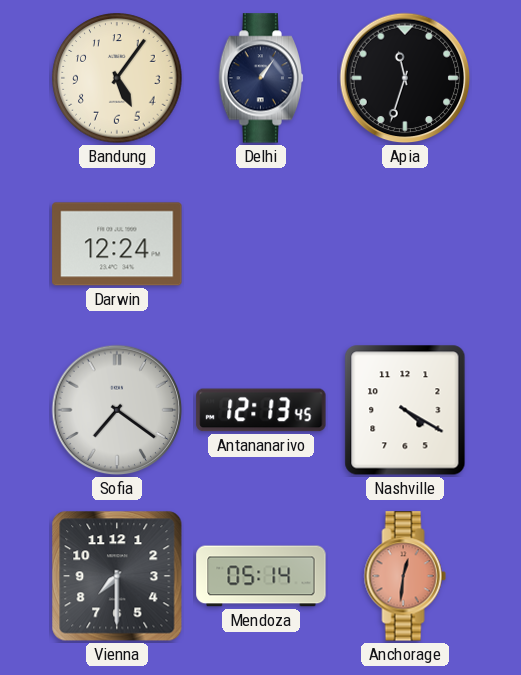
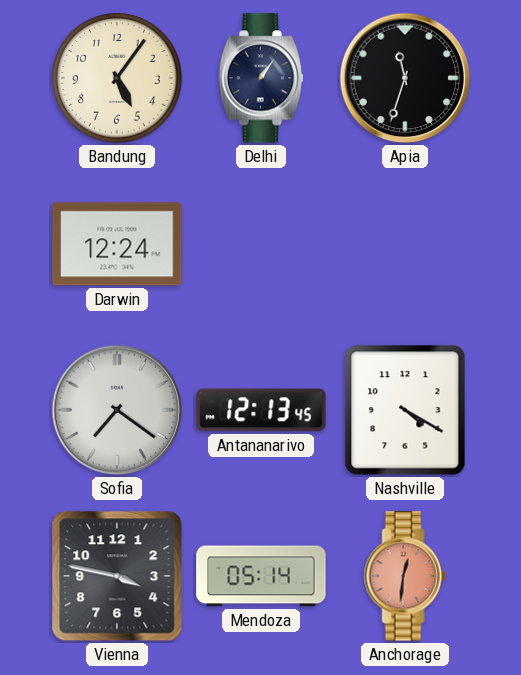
Vienna: 7:30 -> 3:47
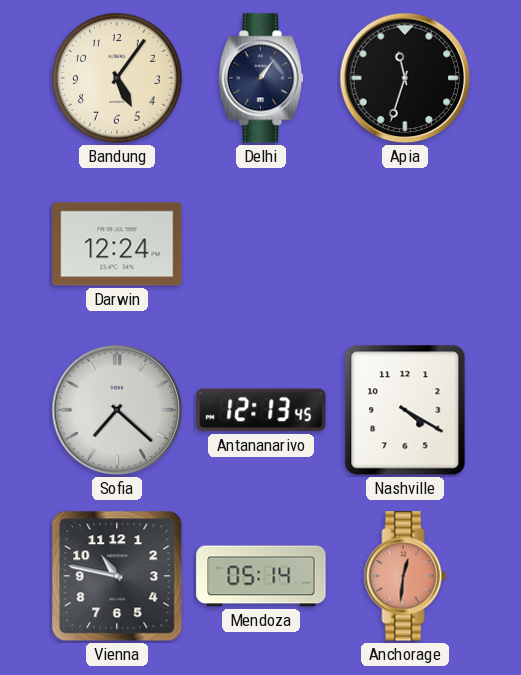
Sofia: 7:21 -> 7:22
Vienna: 3:47 -> 10:47
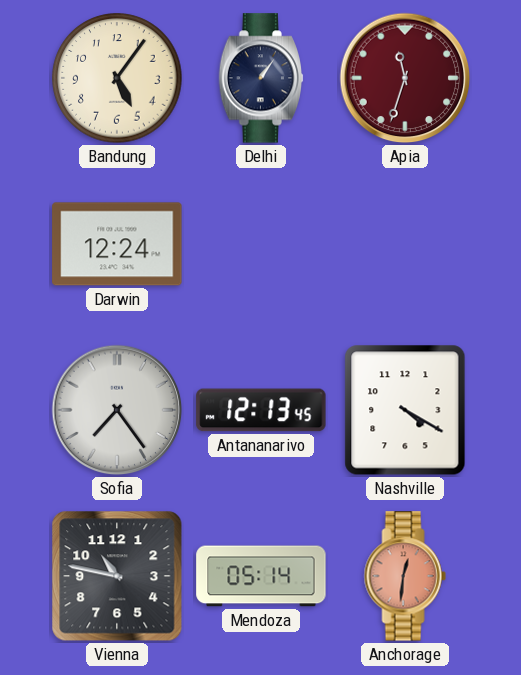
Apia dial: black -> burgundy
Sofia: 7:22 -> 7:24
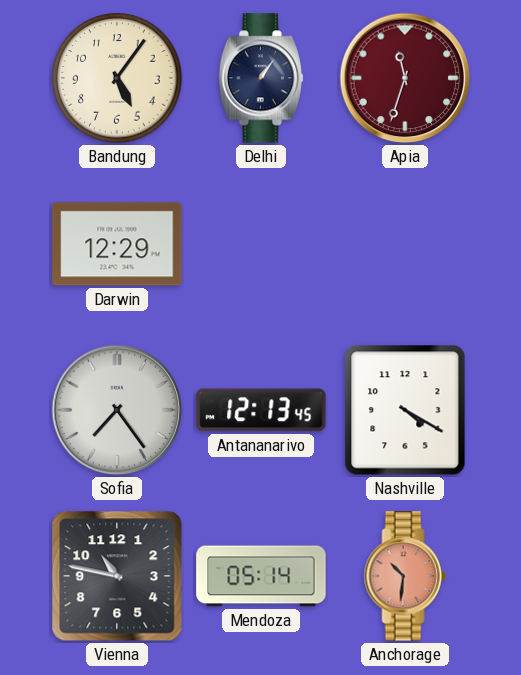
Darwin: 12:24 -> 12:29
Anchorage: 12:31 -> 10:31
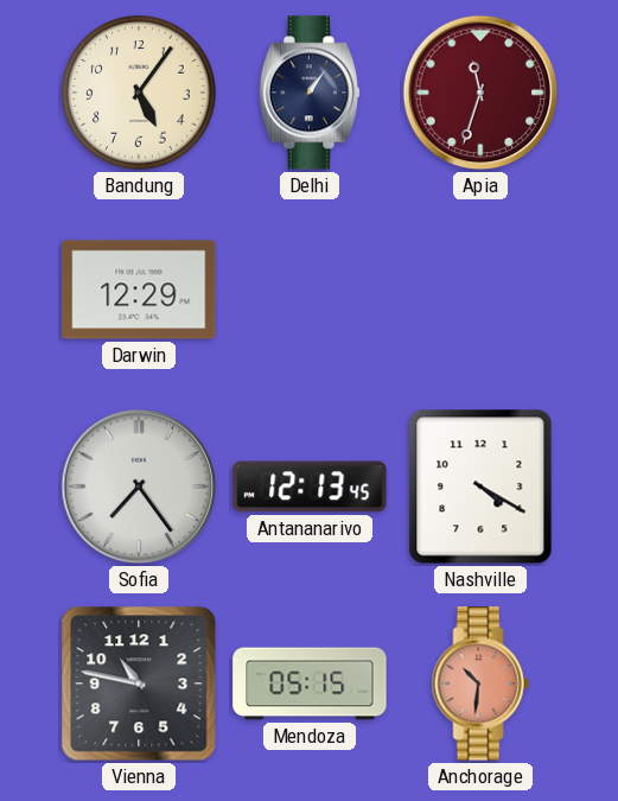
Mendoza: 05:14 -> 05:15
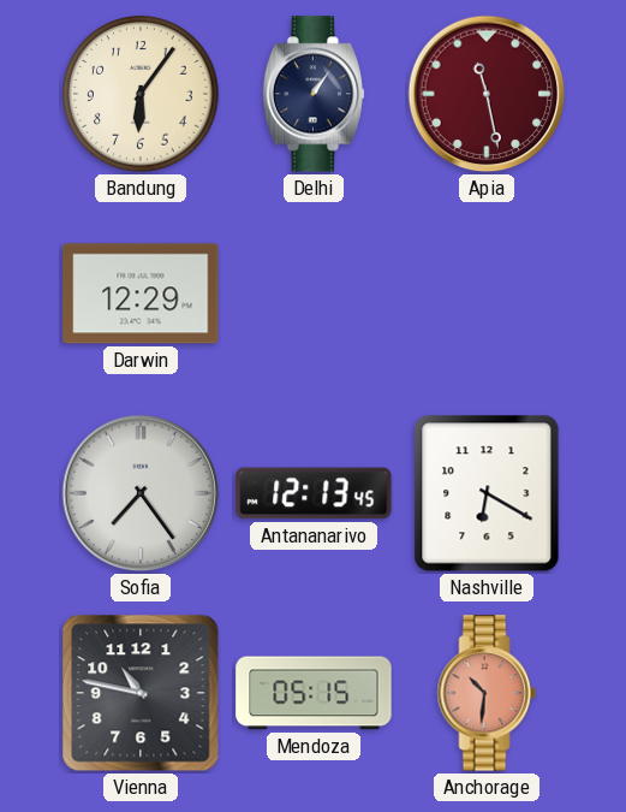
Bandung: 5:06 -> 6:06
Apia: 11:33 -> 11:28
Nashville: 4:20 -> 6:20
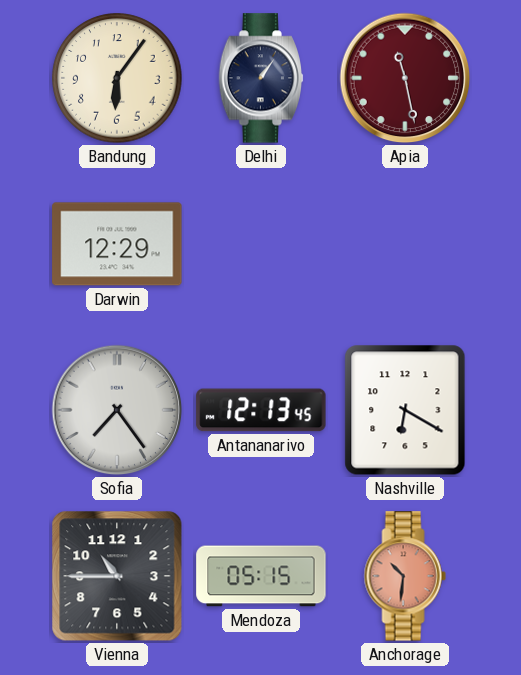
Vienna: 10:47 -> 10:45
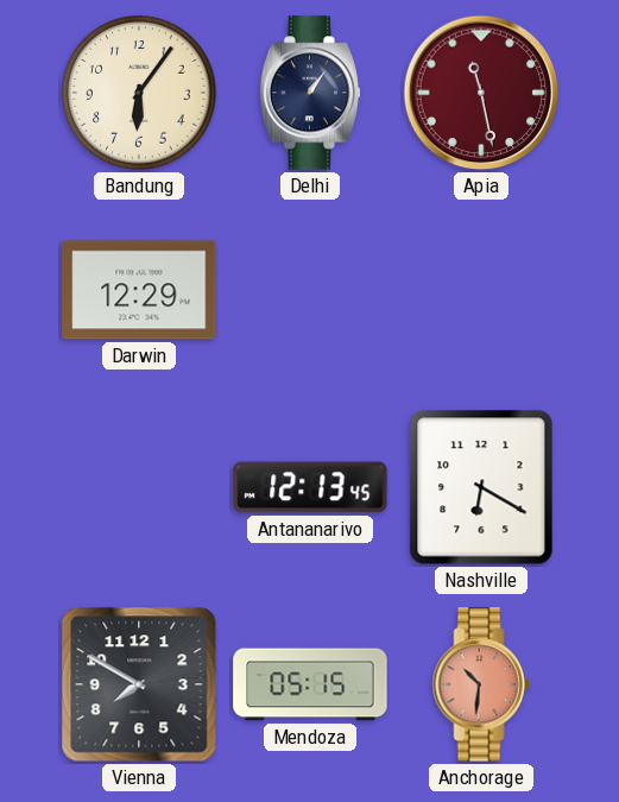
Sofia: 7:24 -> none
Vienna: 10:45 -> 7:50
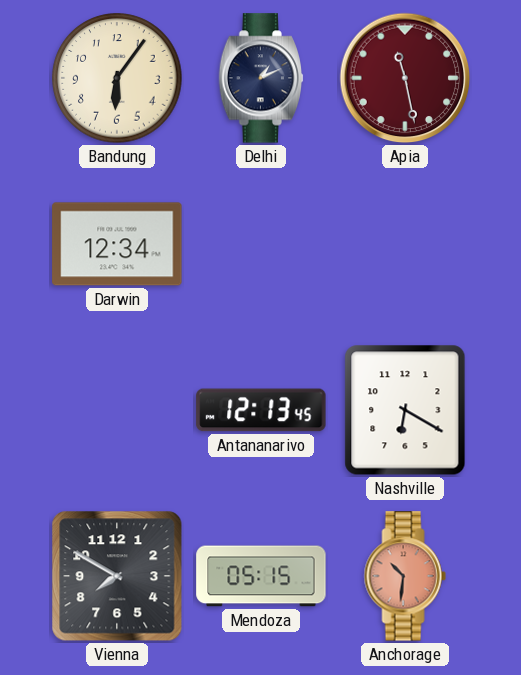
Delhi: 1:06 -> 1:11
Darwin: 12:29 -> 12:34
